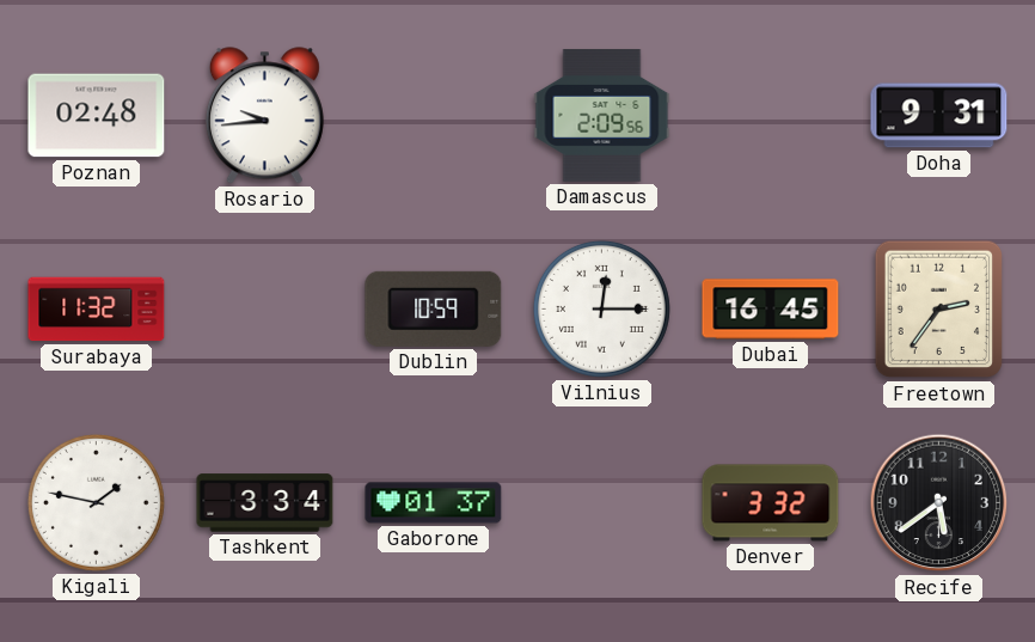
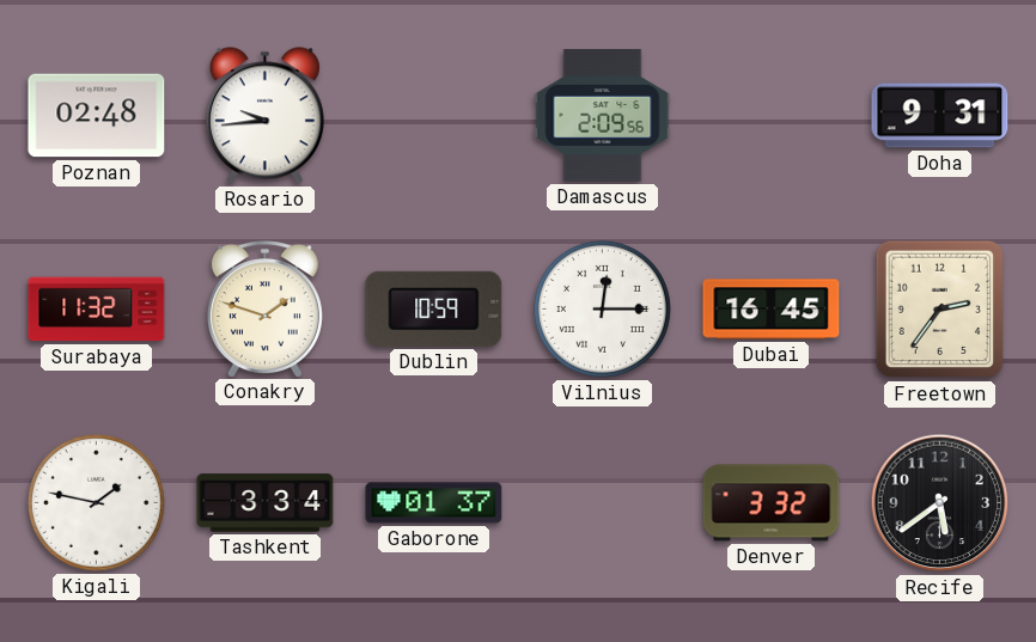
Conakry: none -> 1:48
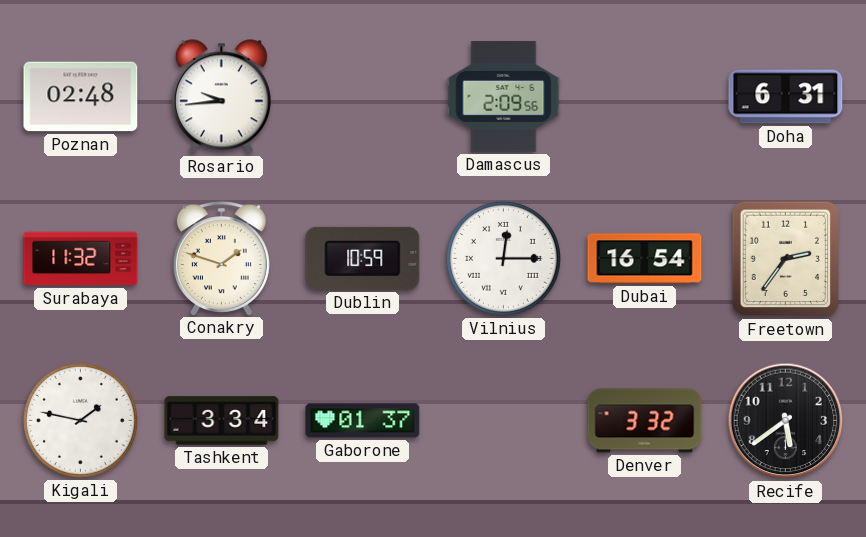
Doha: 9:31 -> 6:31
Dubai: 16:45 -> 16:54
